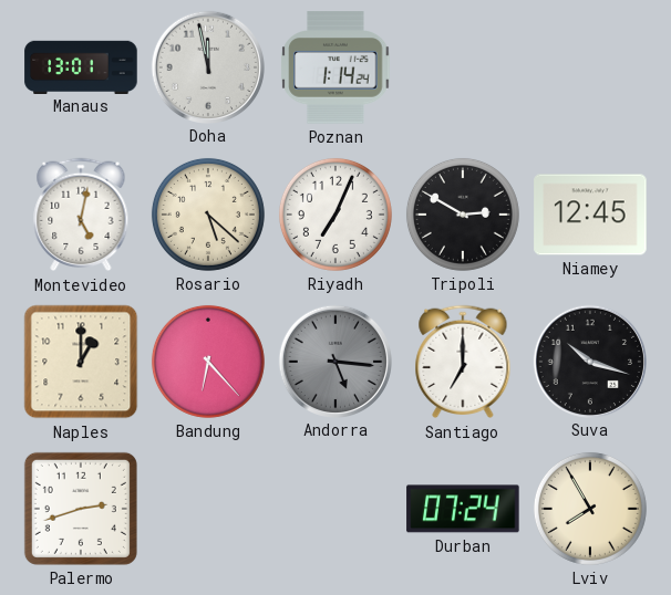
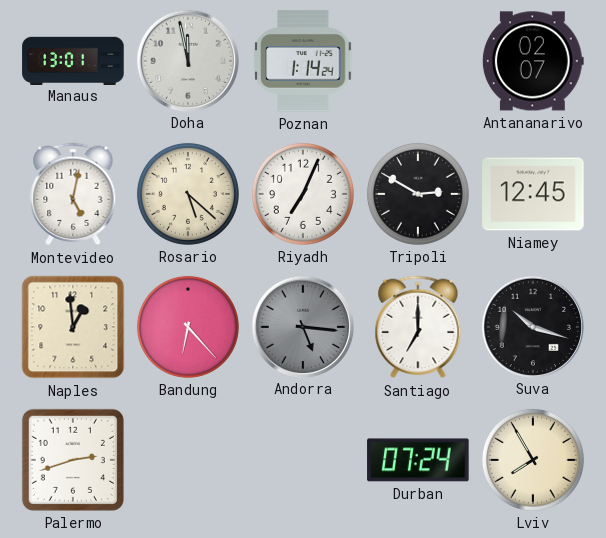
Antananarivo: none -> 02:07
Naples: 1:00 -> 12:59
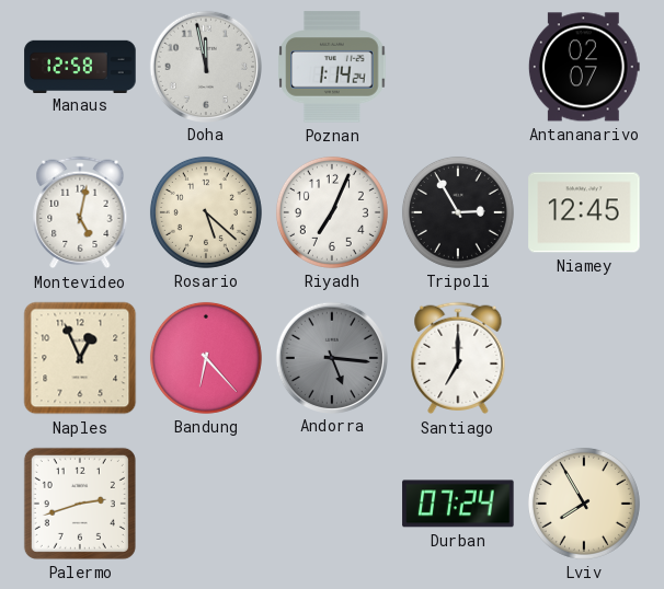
Manaus: 13:01 -> 12:58
Tripoli: 2:50 -> 2:55
Naples: 12:59 -> 12:56
Suva: 10:18 -> none
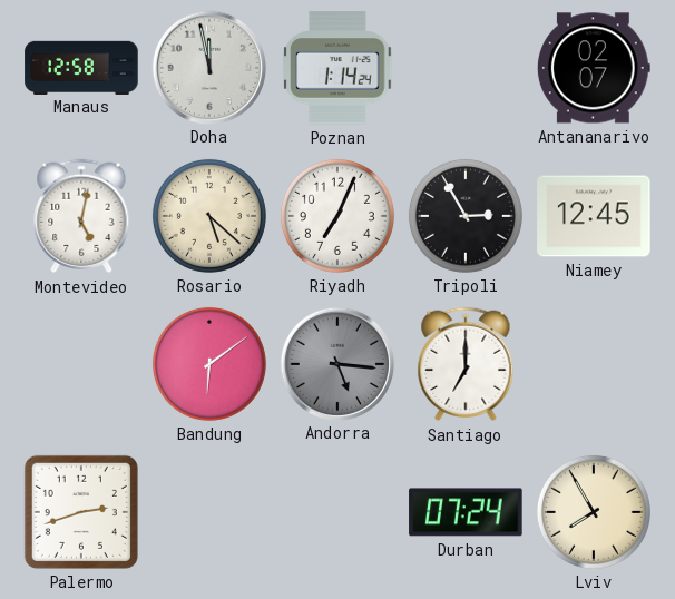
Naples: 12:56 -> none
Bandung: 6:23 -> 6:09
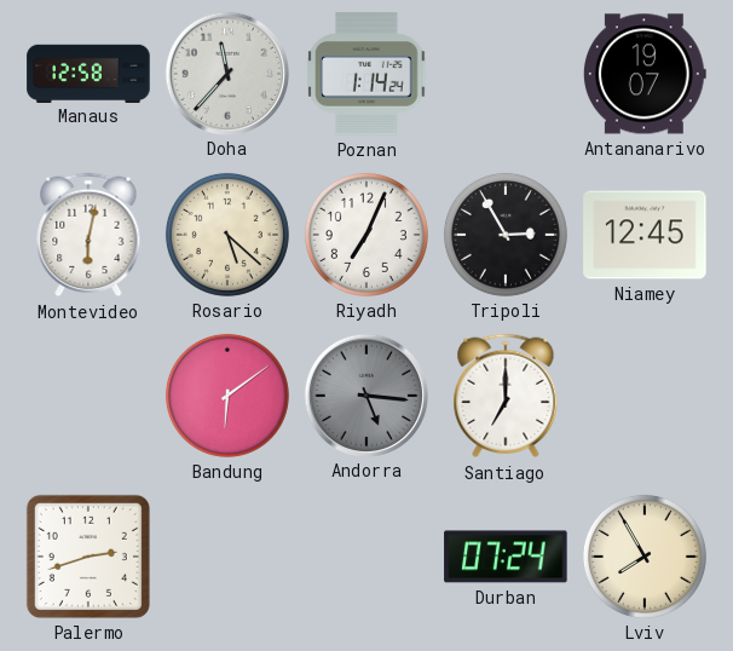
Doha: 11:58 -> 11:37
Antananarivo: 02:07 -> 19:07
Montevideo: 5:02 -> 6:02
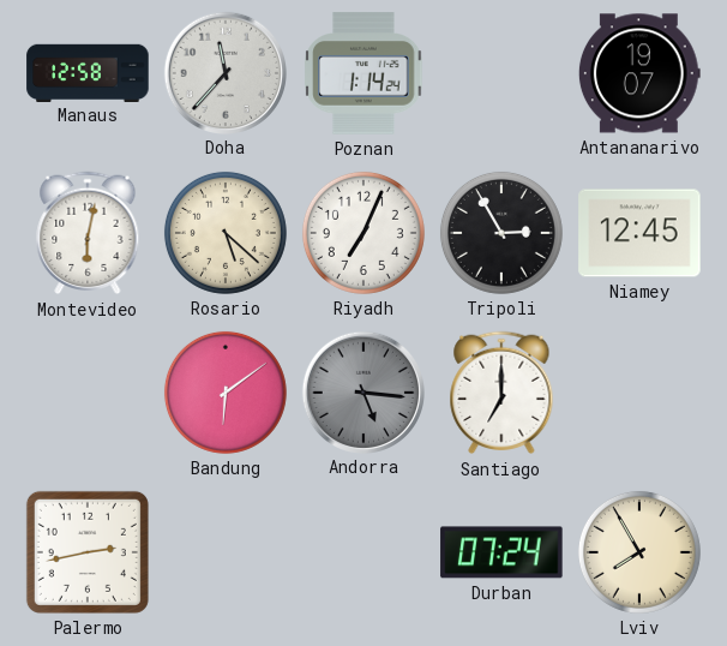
Palermo: 2:42 -> 2:43
